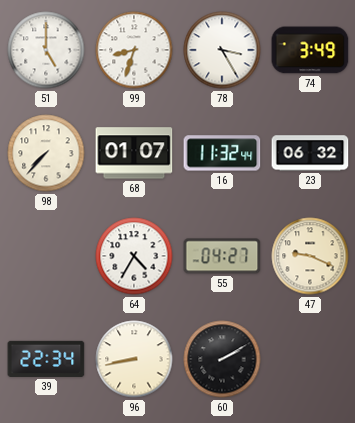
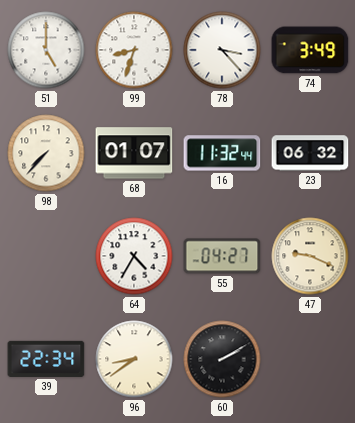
78: 3:25 -> 3:23
96: 8:43 -> 8:39
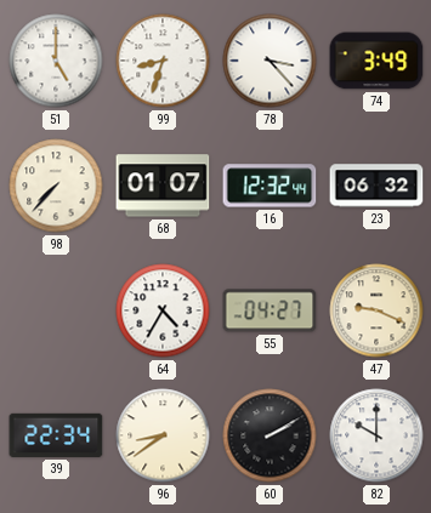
16: 11:32 -> 12:32
82: none -> 10:00
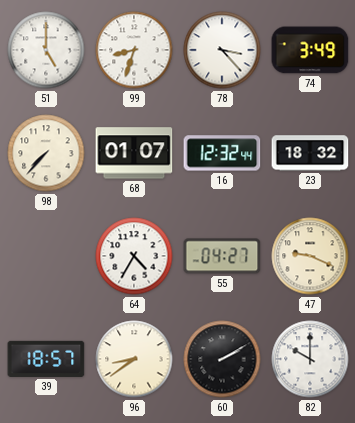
23: 06:32 -> 18:32
39: 22:34 -> 18:57
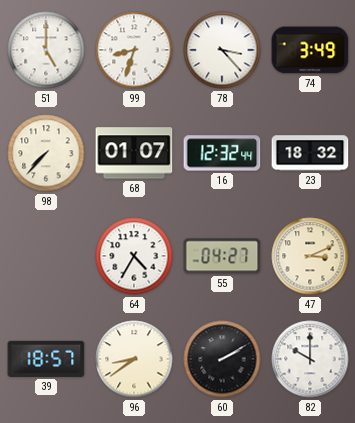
47: 9:19 -> 3:11
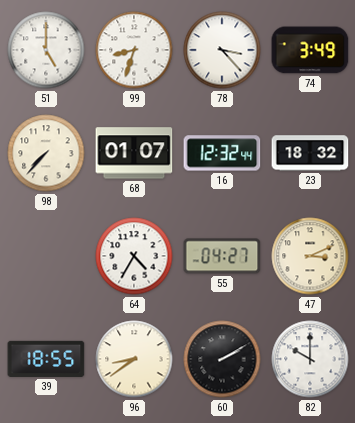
39: 18:57 -> 18:55
